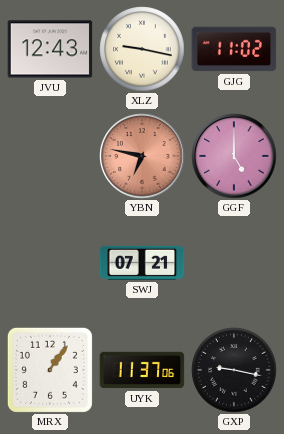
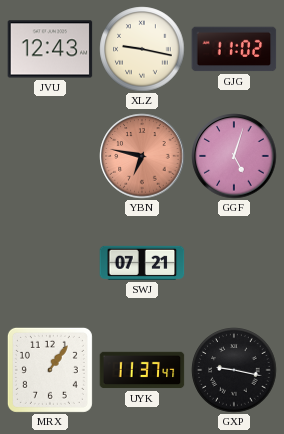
GGF: 5:00 -> 5:03
UYK: 11:37:06 -> 11:37:47
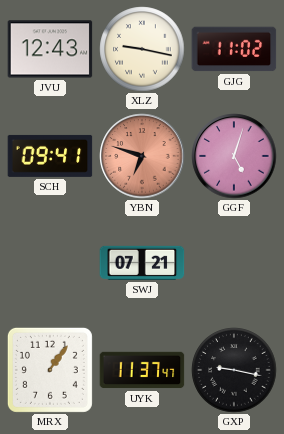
SCH: none -> 09:41
YBN: 6:47 -> 6:48
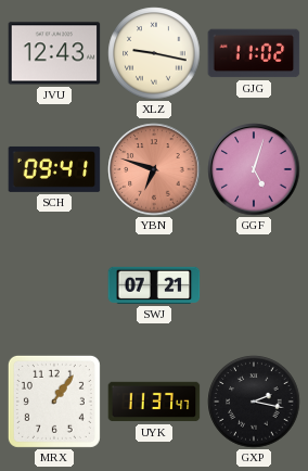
GXP: 9:17 -> 2:17
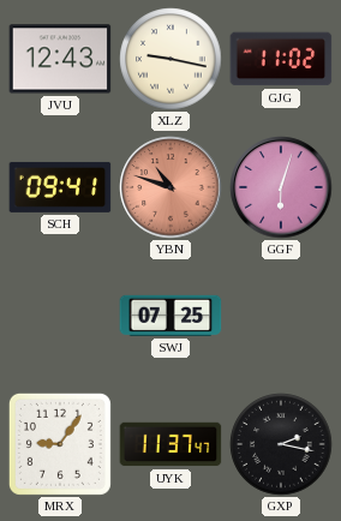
YBN: 6:48 -> 10:48
GGF: 5:03 -> 6:03
SWJ: 07:21 -> 07:25
MRX: 1:06 -> 9:06
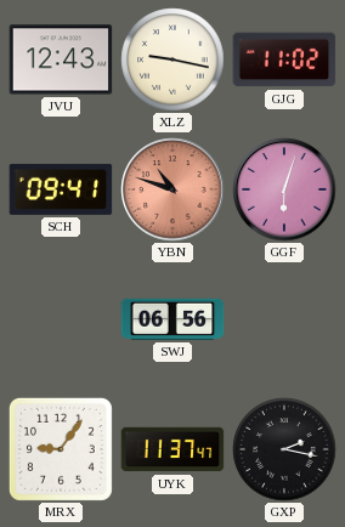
SWJ: 07:25 -> 06:56
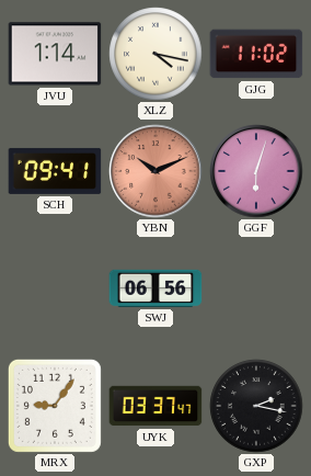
JVU: 12:43 -> 1:14
XLZ: 9:17 -> 4:17
YBN: 10:48 -> 10:11
UYK: 11:37 -> 03:37
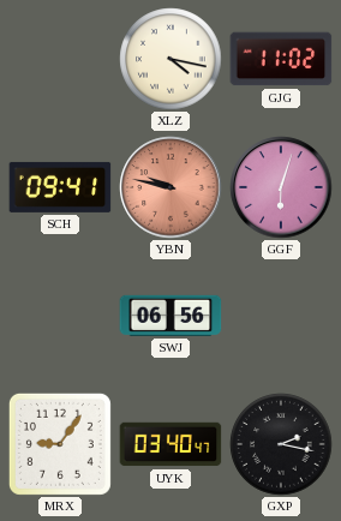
JVU: 1:14 -> none
YBN: 10:11 -> 9:47
UYK: 03:37 -> 03:40
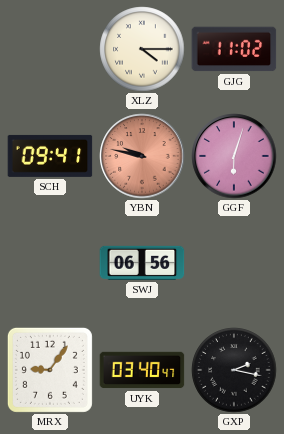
XLZ: 4:17 -> 4:15
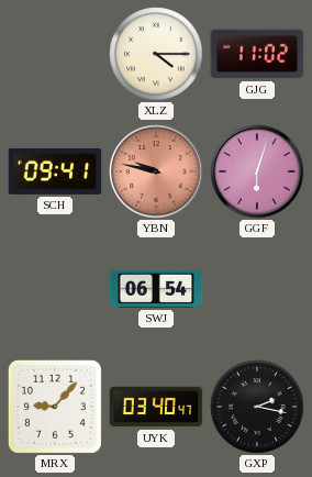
SWJ: 06:56 -> 06:54
MRX: 9:06 -> 9:07
